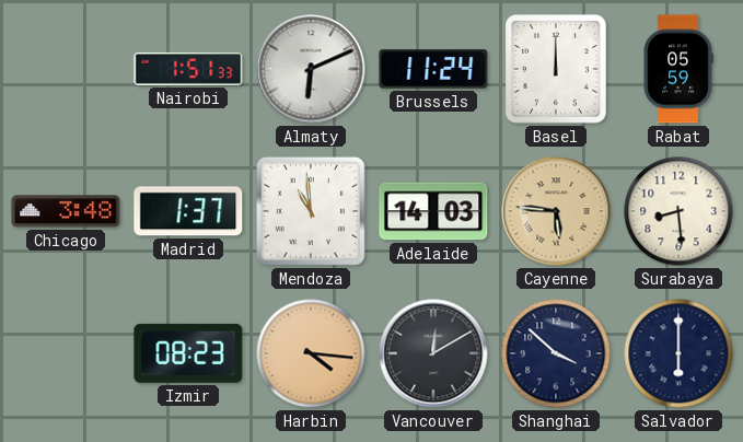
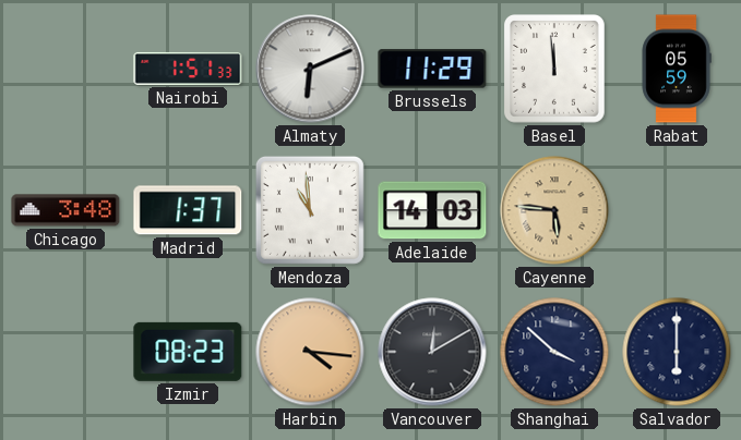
Brussels: 11:24 -> 11:29
Basel: 12:00 -> 11:59
Surabaya: 8:29 -> none
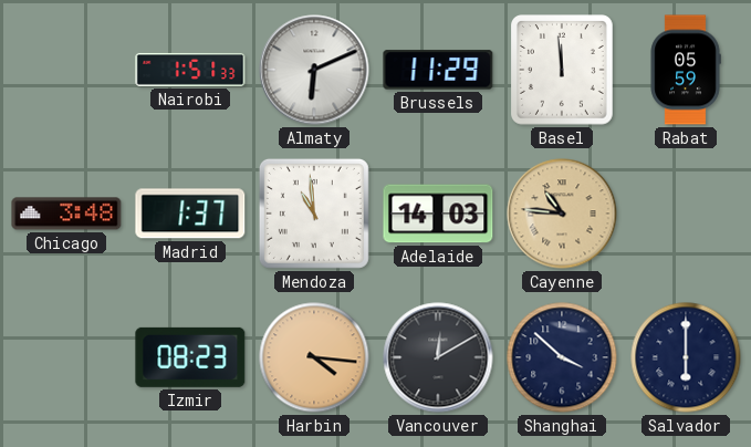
Cayenne: 5:46 -> 10:46
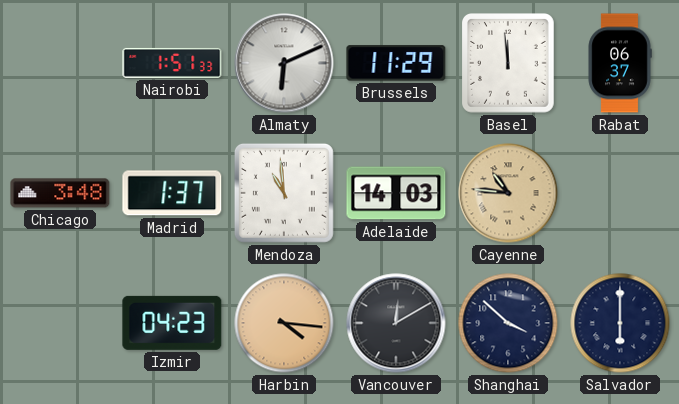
Rabat: 05:59 -> 06:37
Izmir: 08:23 -> 04:23
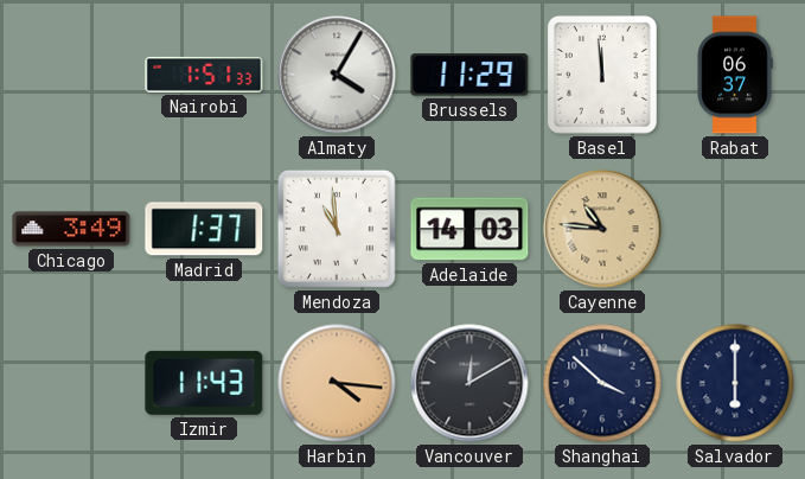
Almaty: 6:11 -> 4:05
Chicago: 3:48 -> 3:49
Izmir: 04:23 -> 11:43
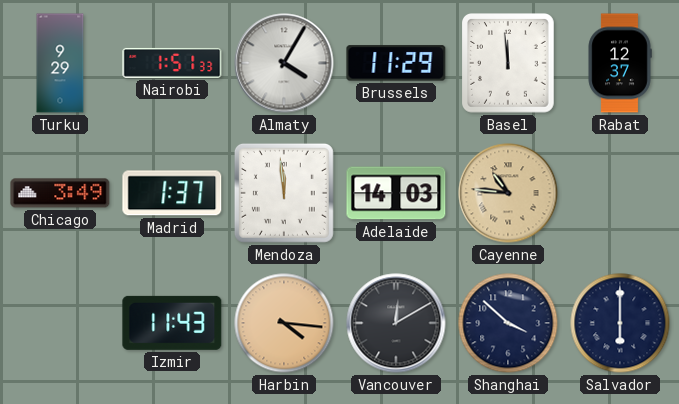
Turku: none -> 9:29
Rabat: 06:37 -> 12:37
Mendoza: 10:59 -> 11:59
